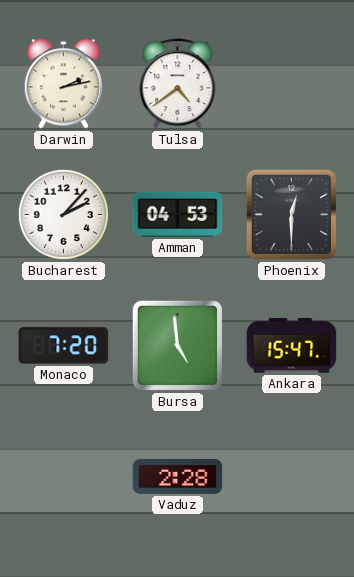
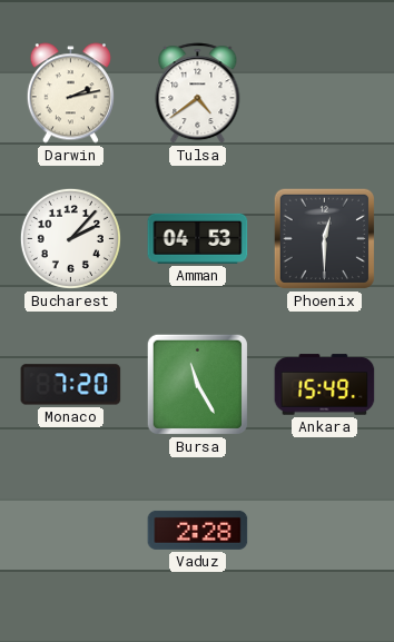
Bursa: 4:59 -> 11:25
Ankara: 15:47 -> 15:49
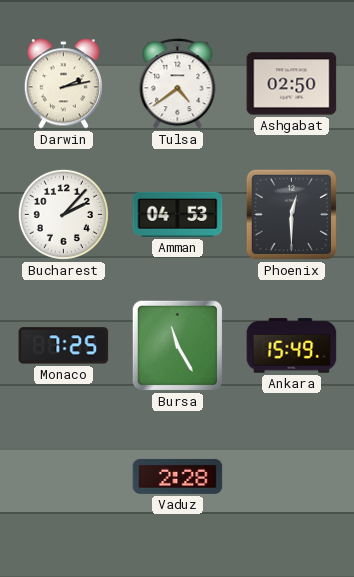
Ashgabat: none -> 02:50
Monaco: 7:20 -> 7:25
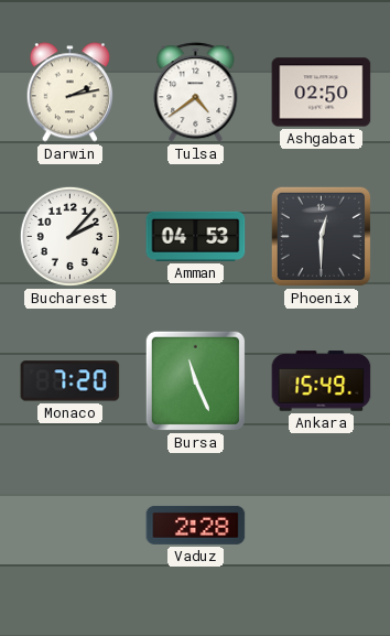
Monaco: 7:25 -> 7:20
Bursa: 11:25 -> 11:26
